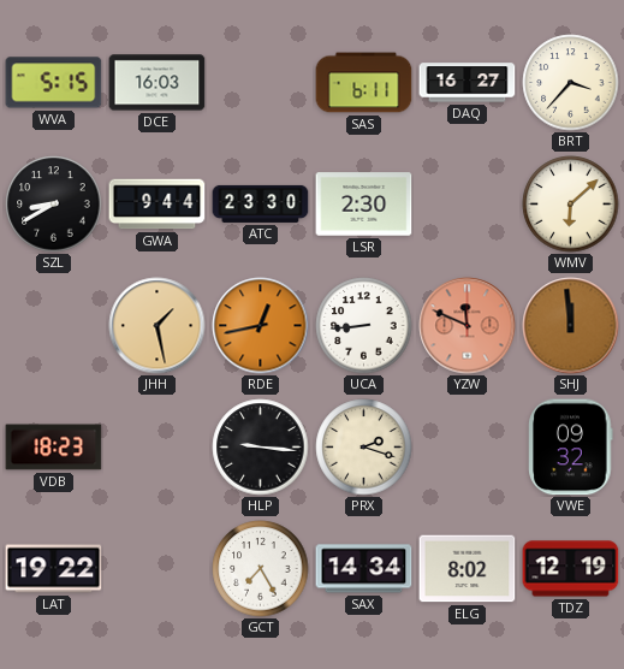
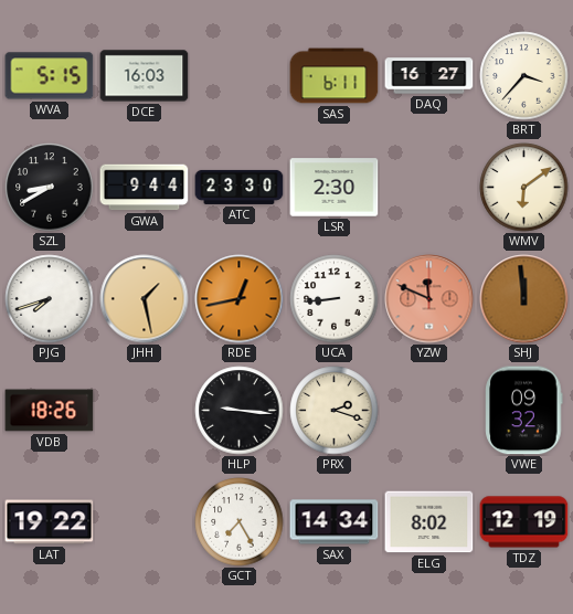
WMV: 6:08 -> 6:09
PJG: none -> 7:42
VDB: 18:23 -> 18:26
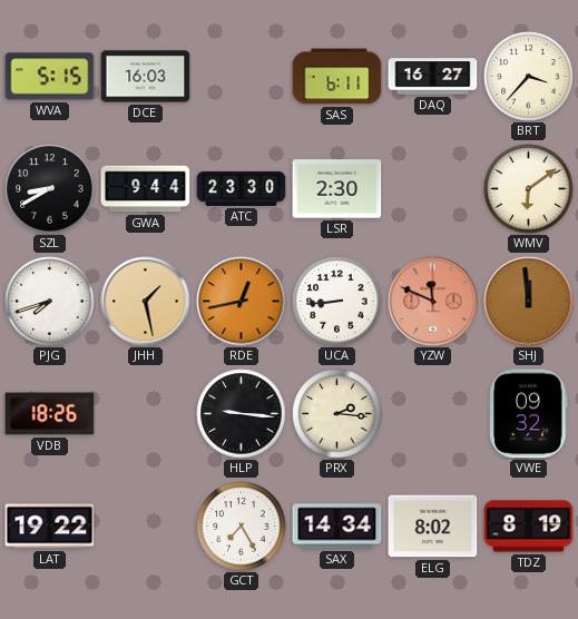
PRX: 2:18 -> 2:16
TDZ: 12:19 -> 8:19
